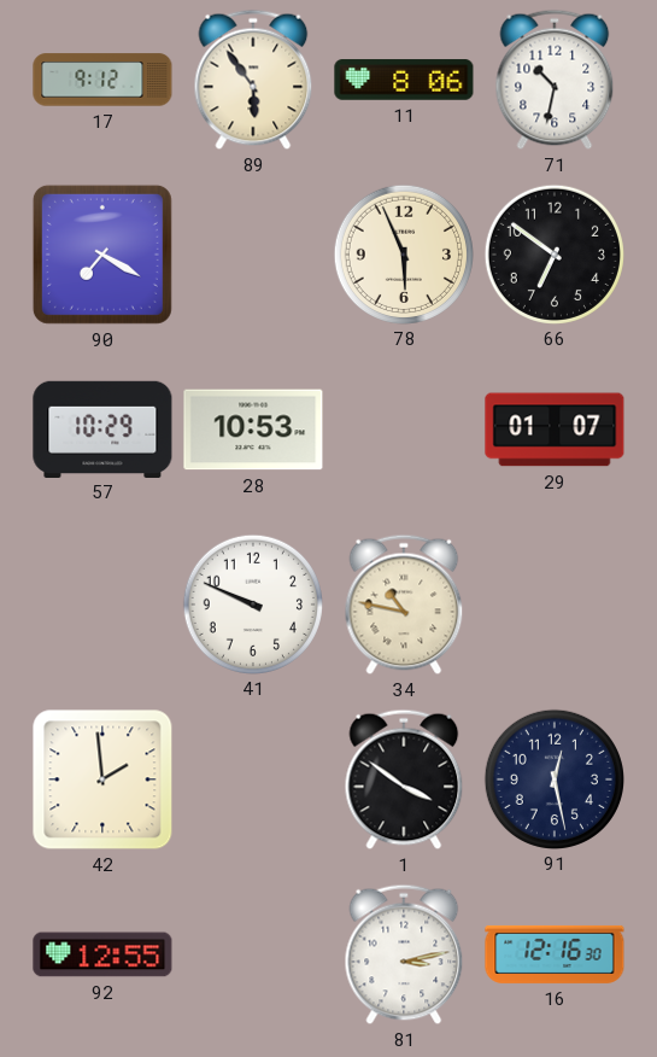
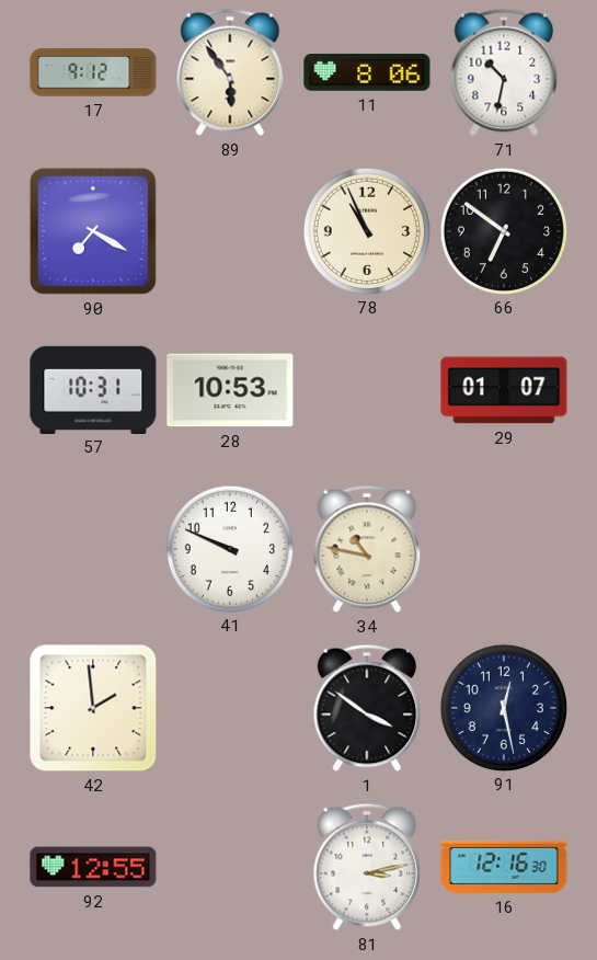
78: 5:56 -> 10:56
57: 10:29 -> 10:31
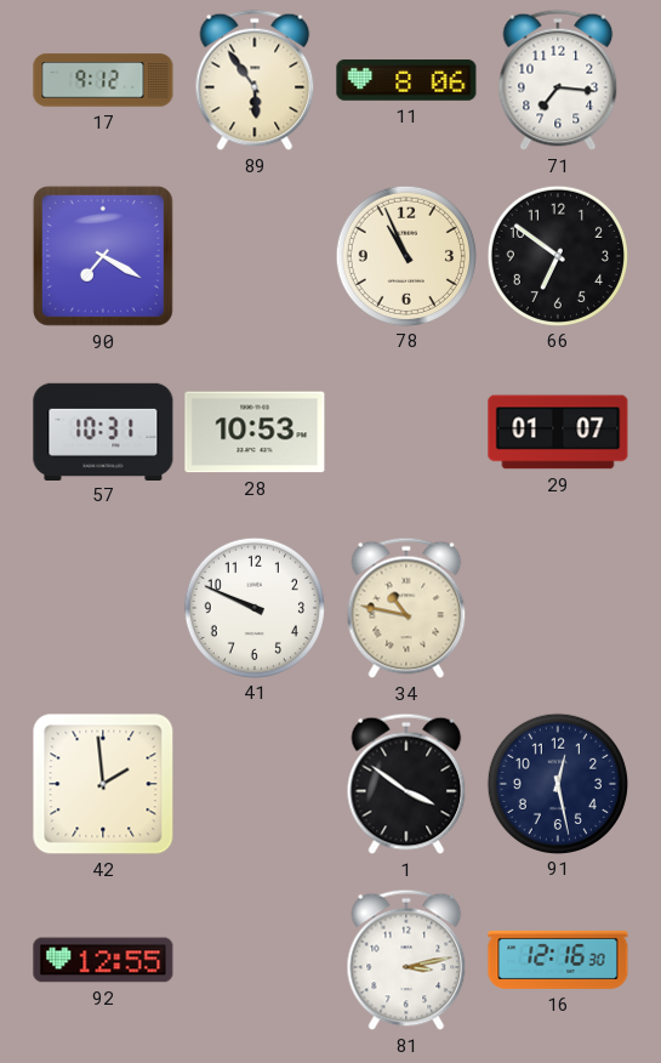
71: 10:32 -> 7:16
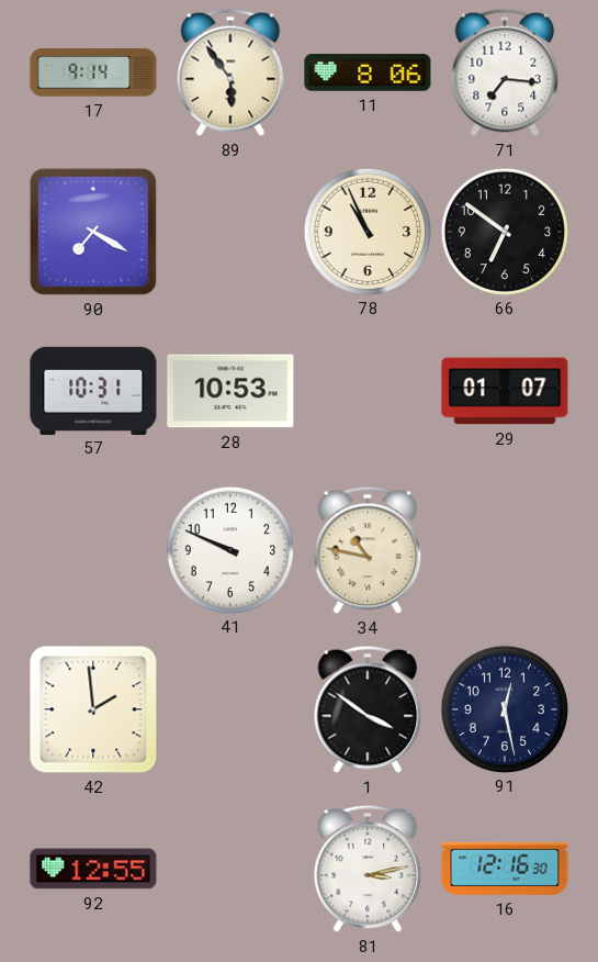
17: 9:12 -> 9:14
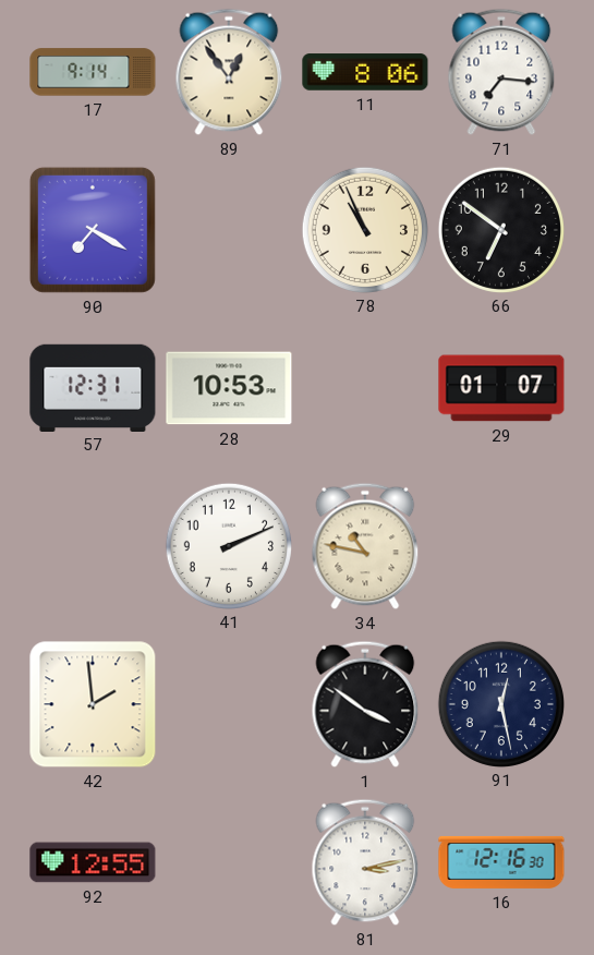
89: 5:54 -> 12:54
57: 10:31 -> 12:31
41: 9:49 -> 2:11
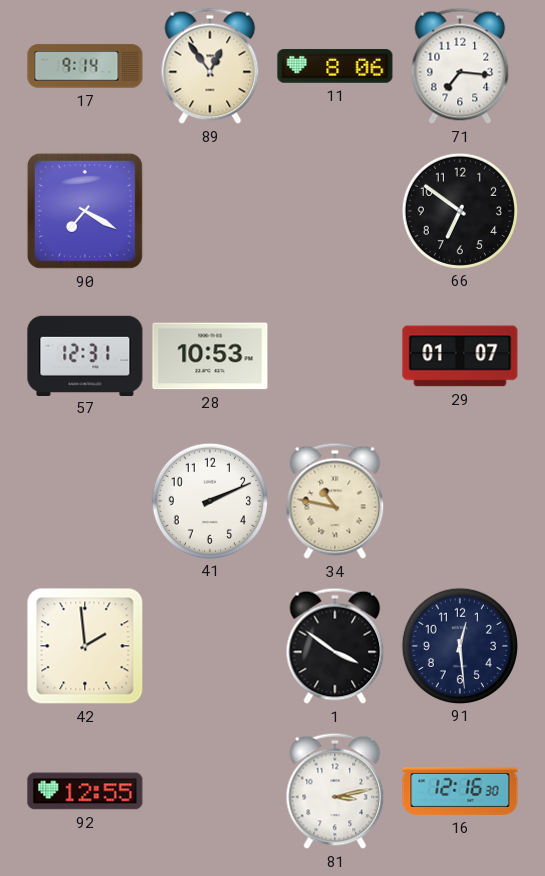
78: 10:56 -> none
91: 12:28 -> 12:29
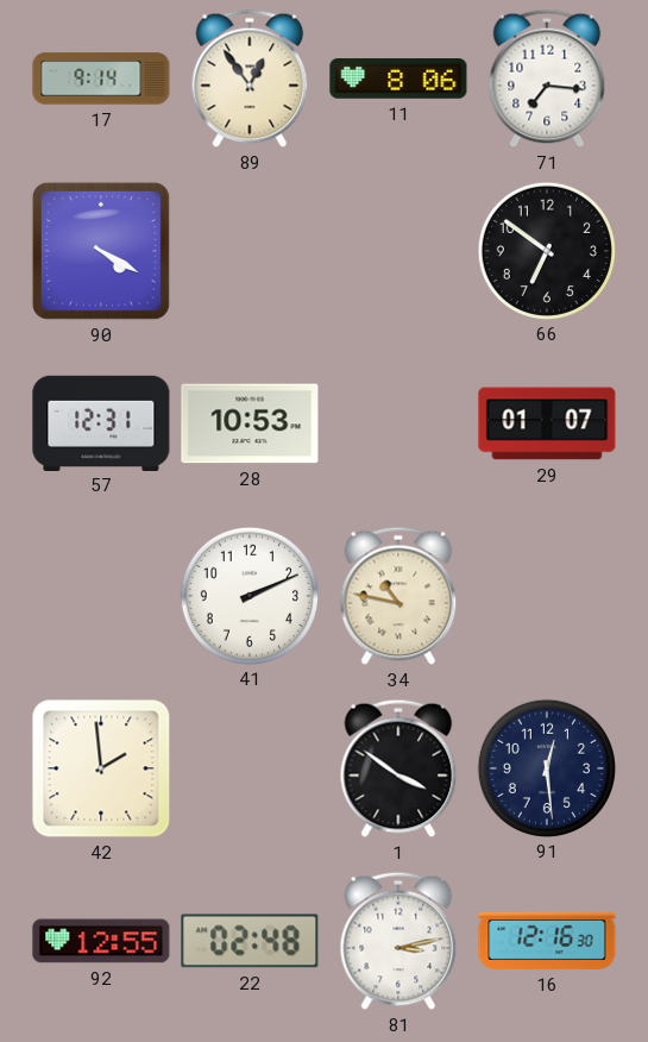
90: 7:20 -> 4:20
22: none -> 02:48
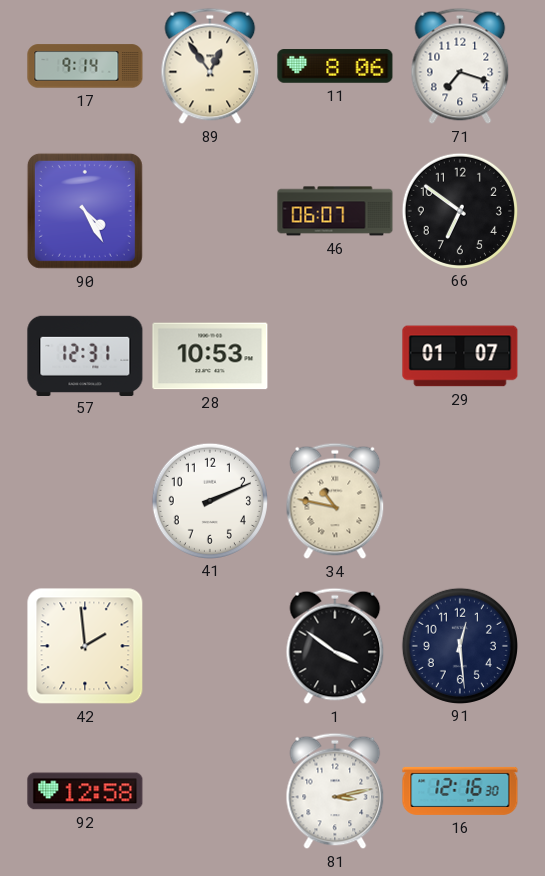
71: 7:16 -> 7:18
90: 4:20 -> 4:25
46: none -> 06:07
92: 12:55 -> 12:58
22: 02:48 -> none
